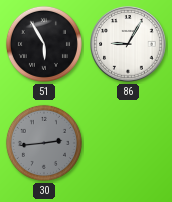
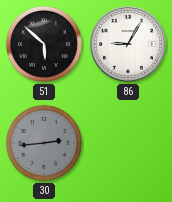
51: 5:55 -> 5:52
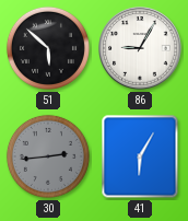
41: none -> 6:05
